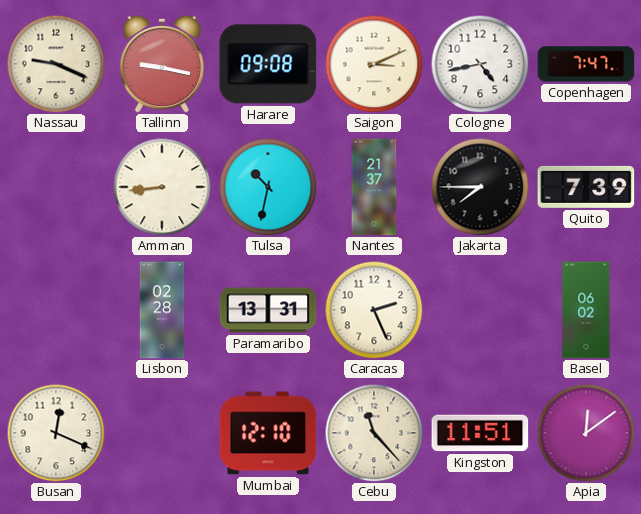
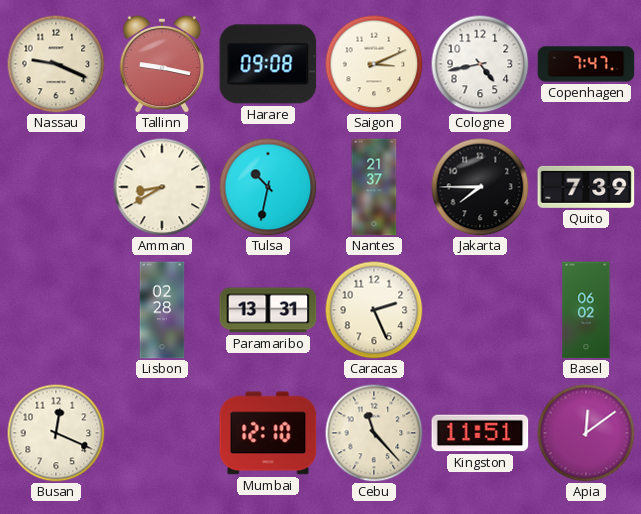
Amman: 8:44 -> 8:40
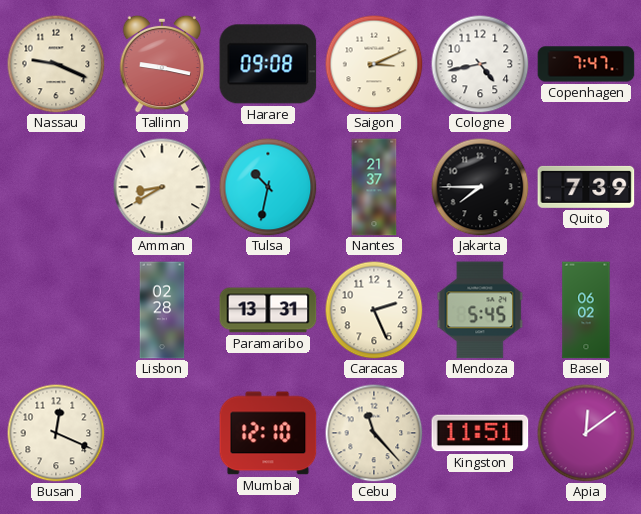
Mendoza: none -> 5:45
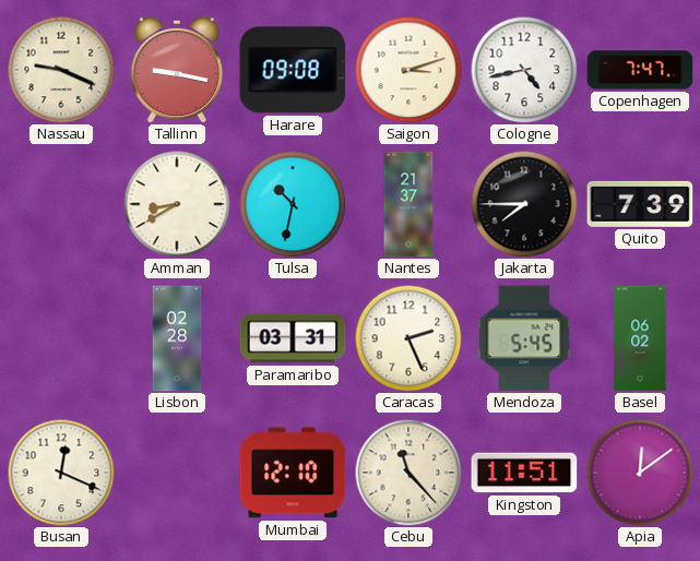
Saigon: 3:11 -> 3:12
Paramaribo: 13:31 -> 03:31
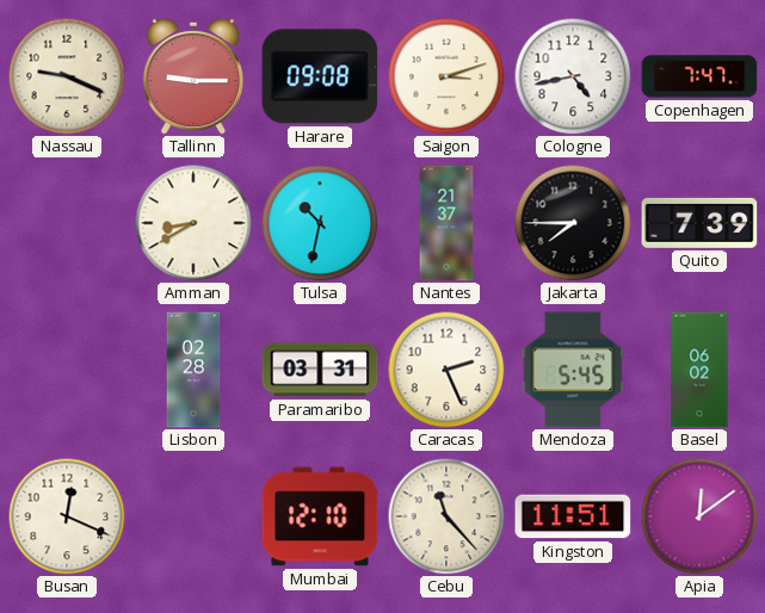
Tallinn: 9:17 -> 9:15
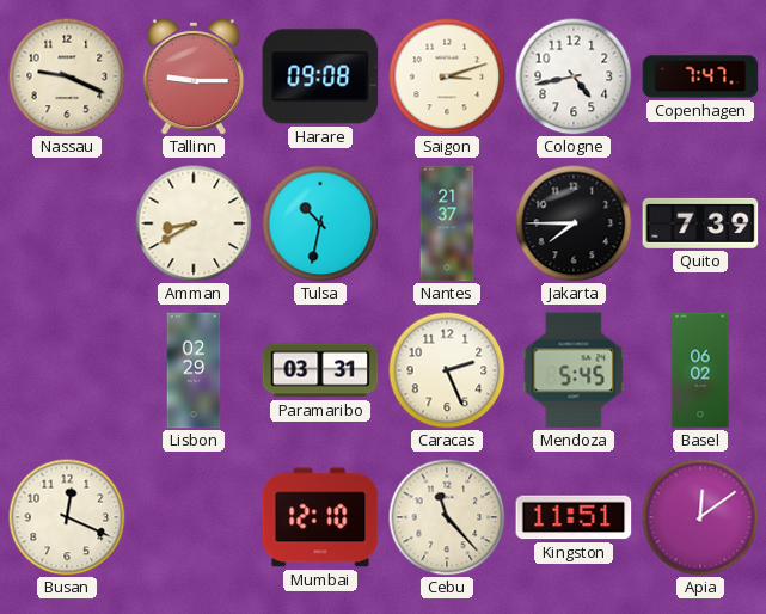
Lisbon: 02:28 -> 02:29
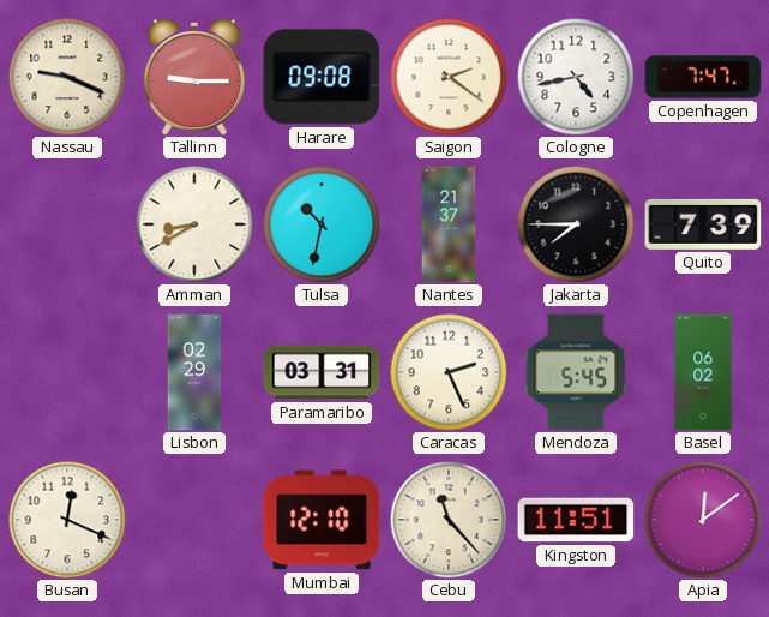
Saigon: 3:12 -> 2:21
